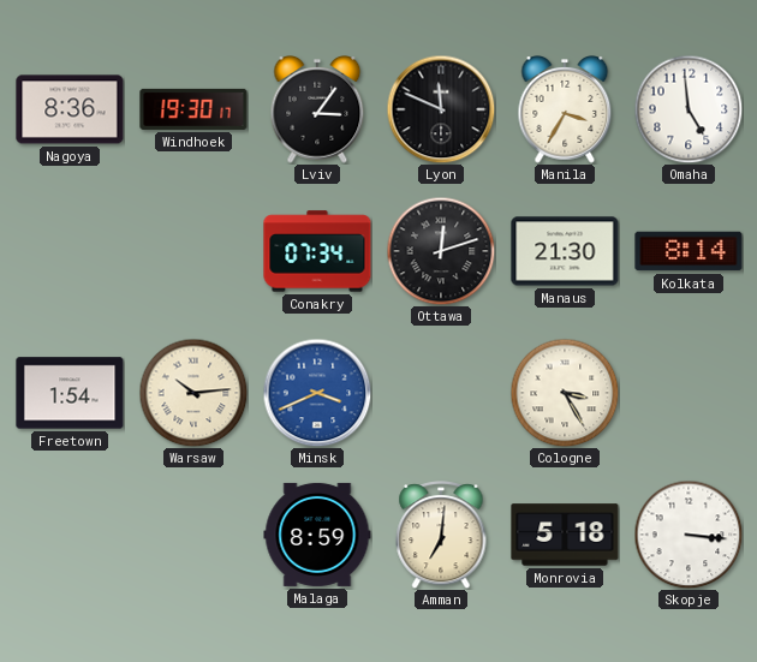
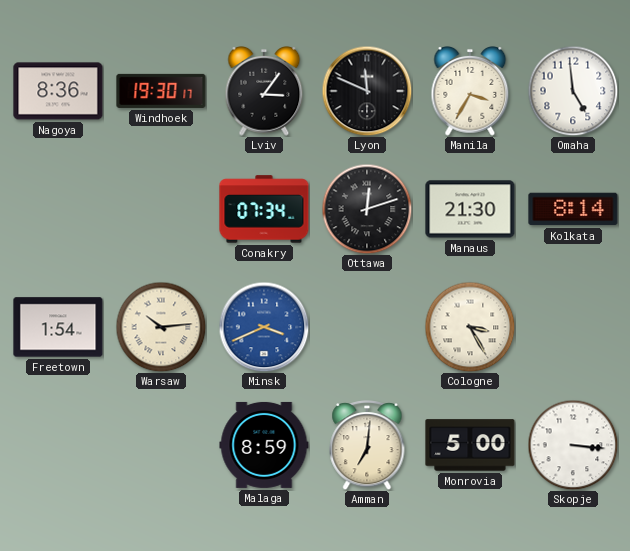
Monrovia: 5:18 -> 5:00
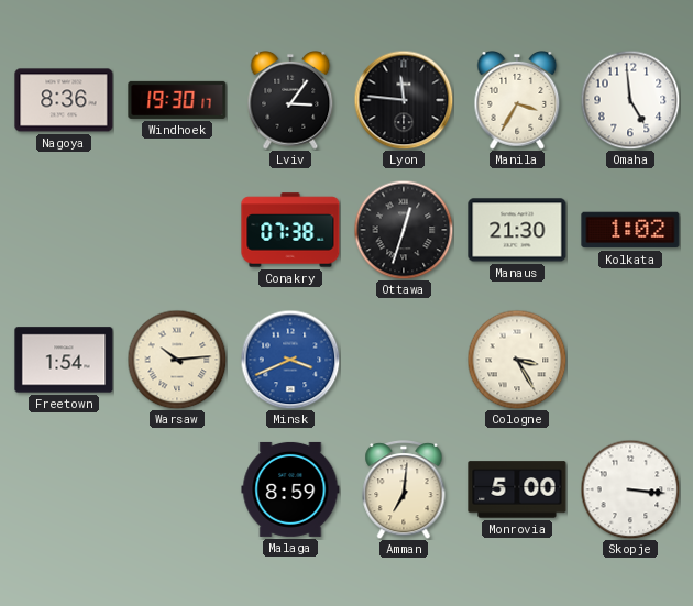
Lyon: 11:49 -> 11:46
Conakry: 07:34 -> 07:38
Ottawa: 12:12 -> 12:33
Kolkata: 8:14 -> 1:02
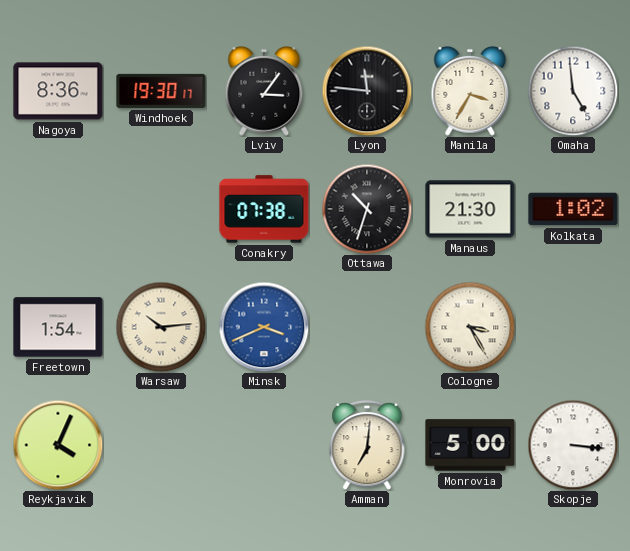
Ottawa: 12:33 -> 10:33
Reykjavik: none -> 4:04
Malaga: 8:59 -> none
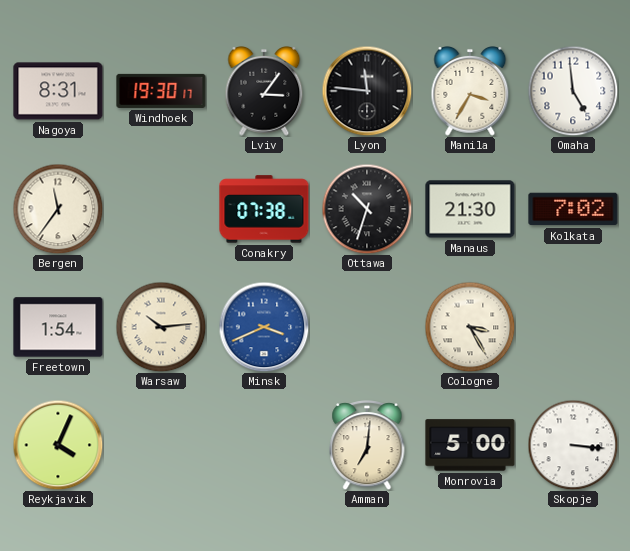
Nagoya: 8:36 -> 8:31
Bergen: none -> 11:36
Kolkata: 1:02 -> 7:02
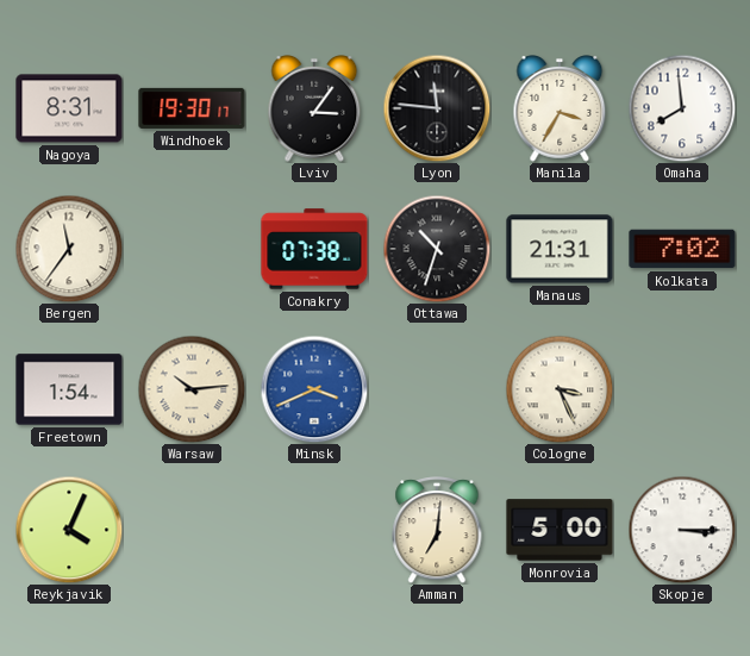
Omaha: 4:59 -> 7:59
Manaus: 21:30 -> 21:31
Cologne: 3:25 -> 3:26
Skopje: 3:16 -> 3:15
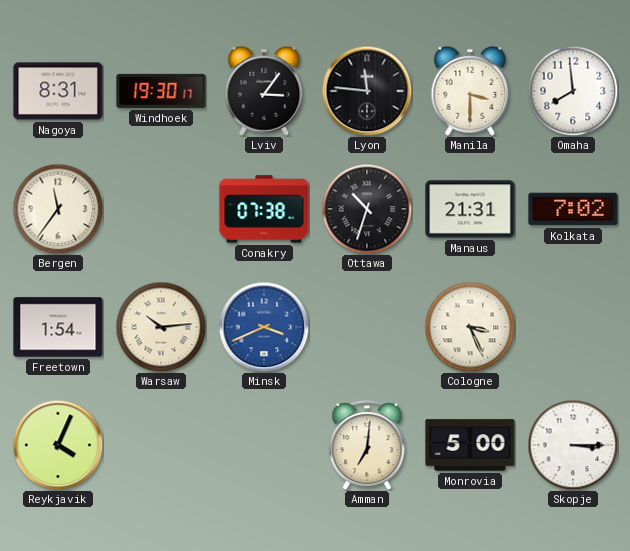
Manila: 3:35 -> 3:30
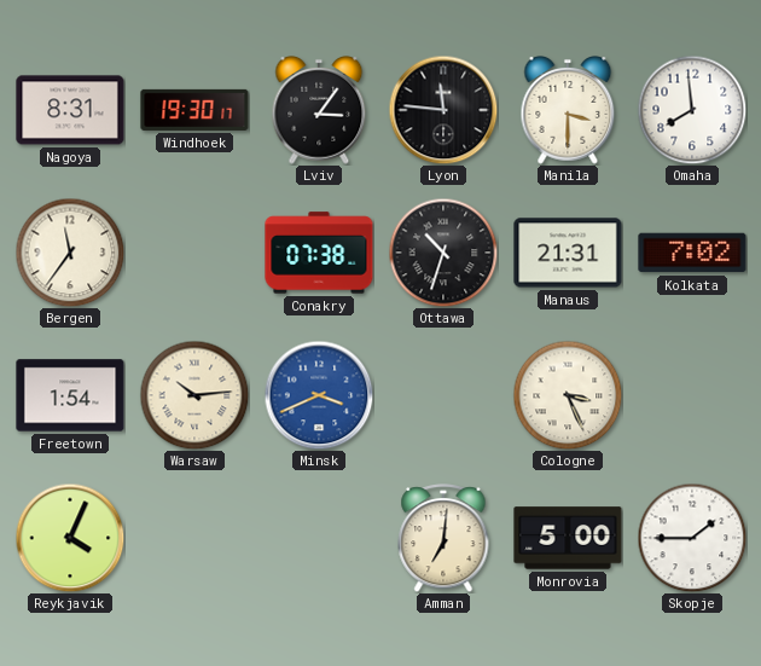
Skopje: 3:15 -> 1:45
